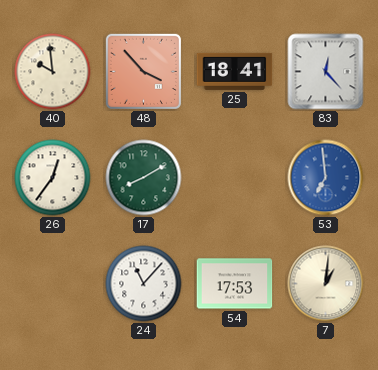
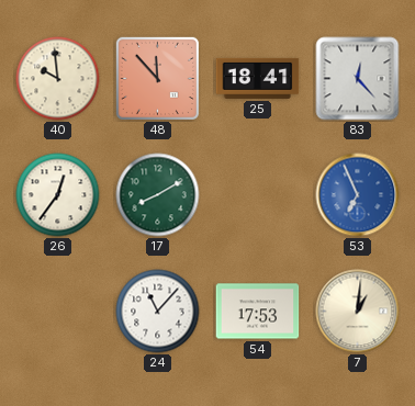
48: 3:53 -> 11:53
53: 6:59 -> 6:56
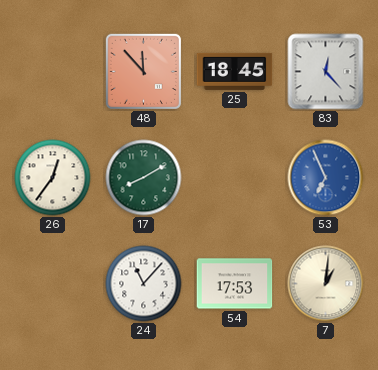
40: 9:59 -> none
25: 18:41 -> 18:45
